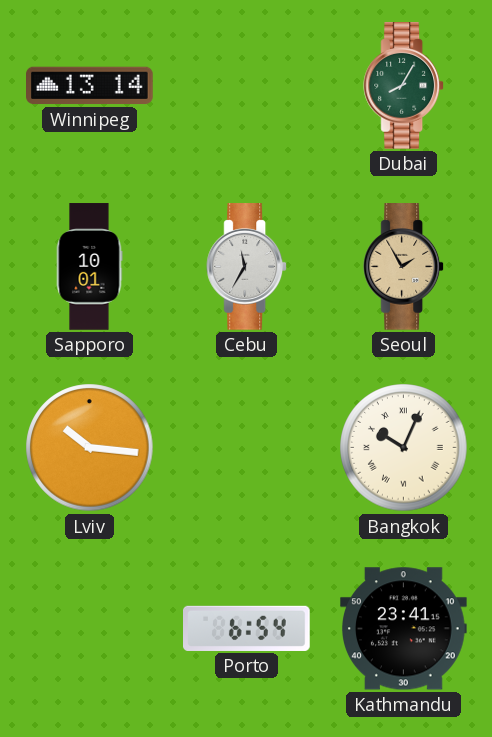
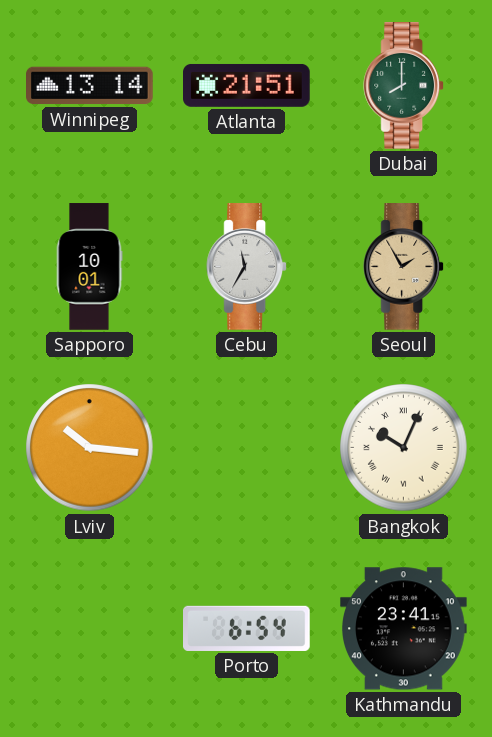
Atlanta: none -> 21:51
Dubai: 8:05 -> 8:00
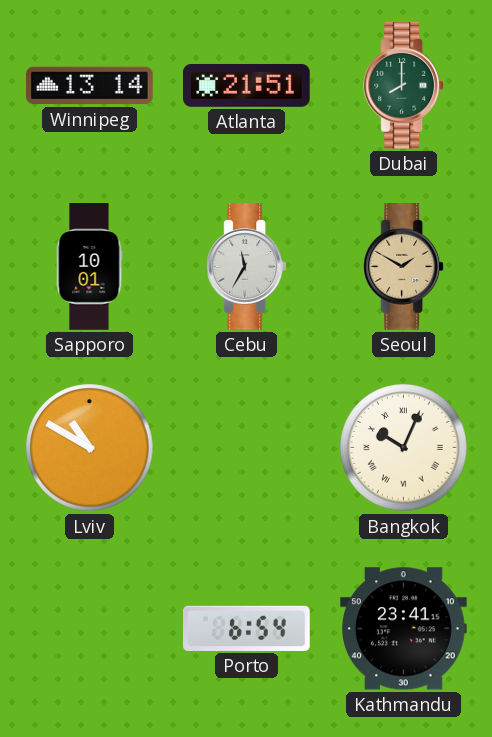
Seoul: 1:55 -> 1:50
Lviv: 10:16 -> 10:50
